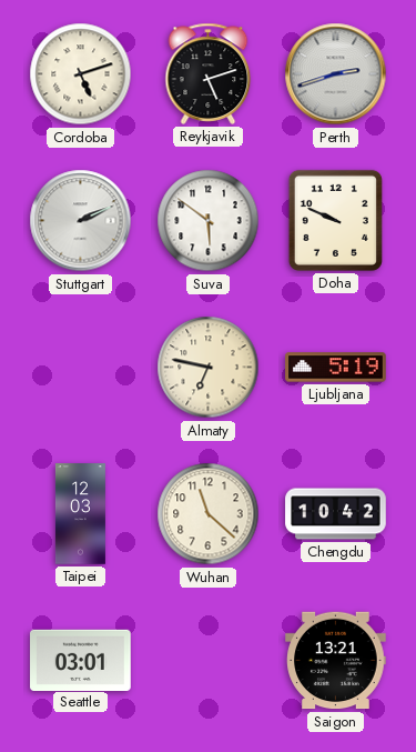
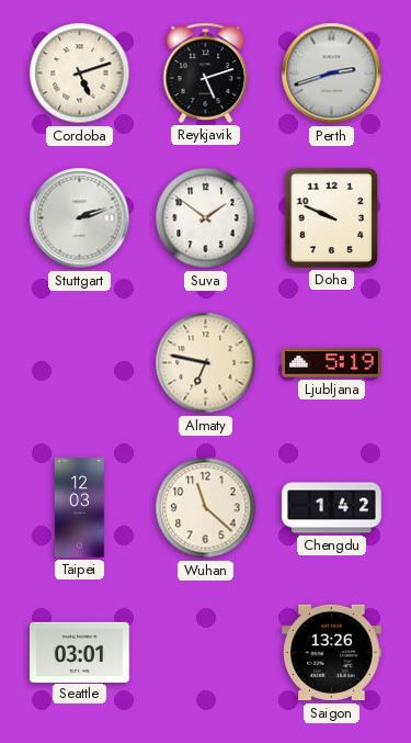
Stuttgart: 2:11 -> 2:12
Suva: 5:51 -> 1:51
Chengdu: 10:42 -> 1:42
Saigon: 13:21 -> 13:26
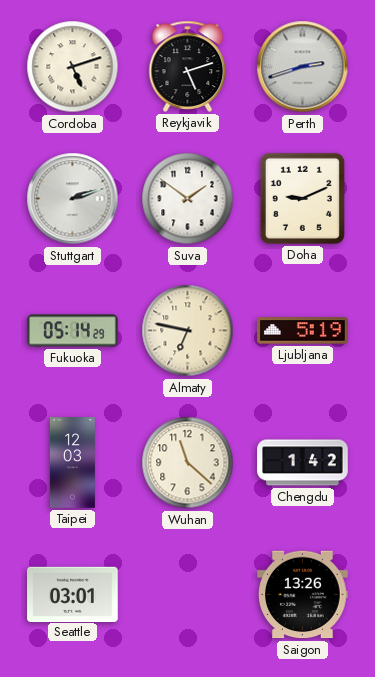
Doha: 9:49 -> 9:11
Fukuoka: none -> 05:14
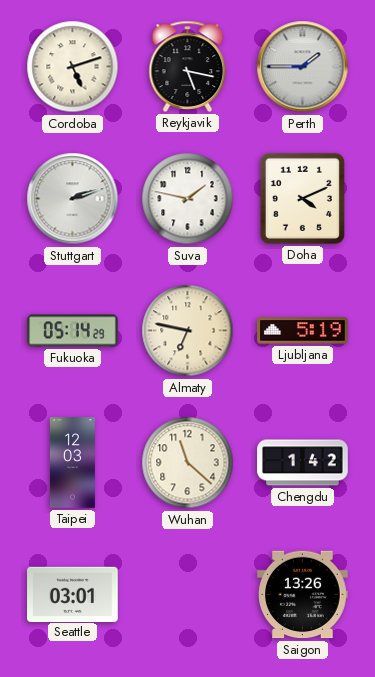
Reykjavik: 5:12 -> 5:17
Perth: 2:42 -> 1:45
Suva: 1:51 -> 1:47
Doha: 9:11 -> 4:11
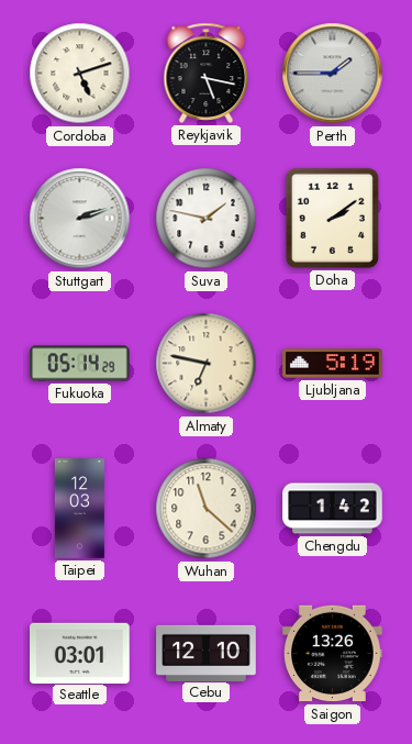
Doha: 4:11 -> 2:09
Cebu: none -> 12:10
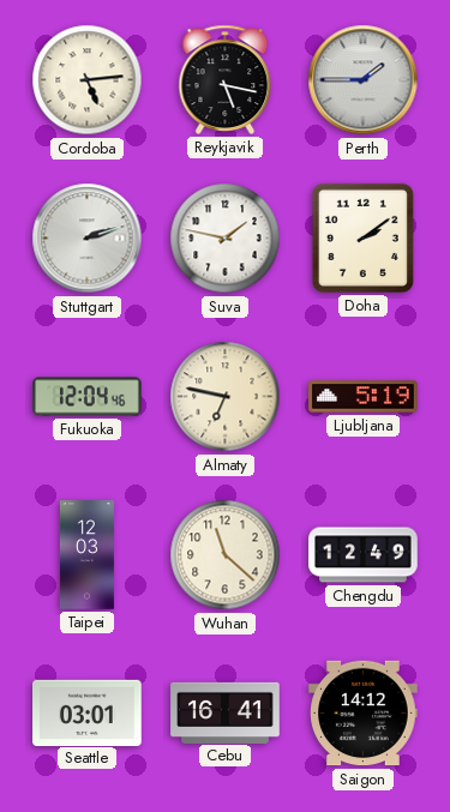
Cordoba: 5:12 -> 5:14
Fukuoka: 05:14 -> 12:04
Chengdu: 1:42 -> 12:49
Cebu: 12:10 -> 16:41
Saigon: 13:26 -> 14:12
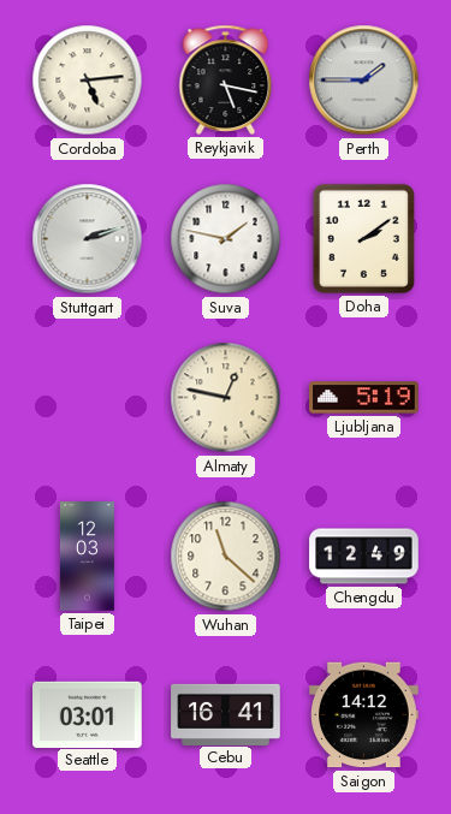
Fukuoka: 12:04 -> none
Almaty: 6:47 -> 12:47
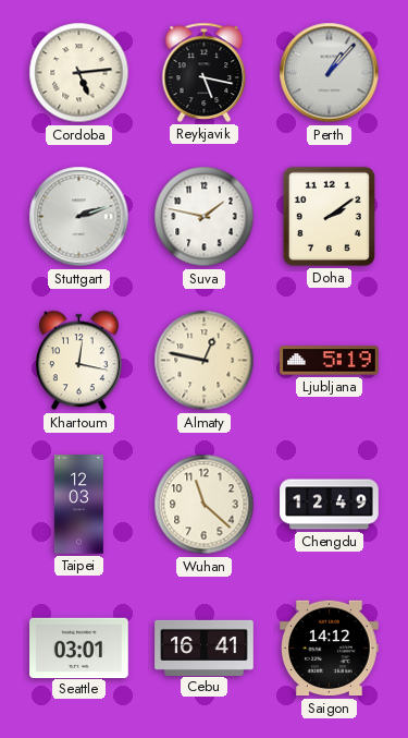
Perth: 1:45 -> 1:07
Khartoum: none -> 12:17
